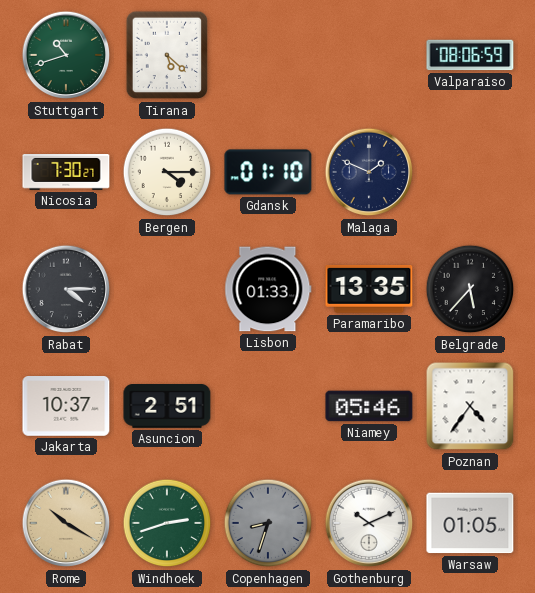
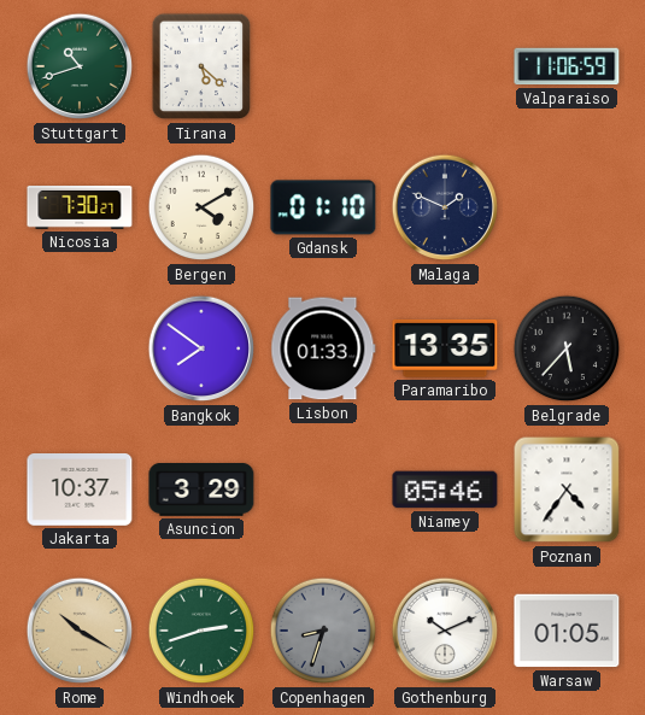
Valparaiso: 08:06 -> 11:06
Bergen: 4:15 -> 4:10
Rabat: 4:15 -> none
Bangkok: none -> 7:51
Asuncion: 2:51 -> 3:29
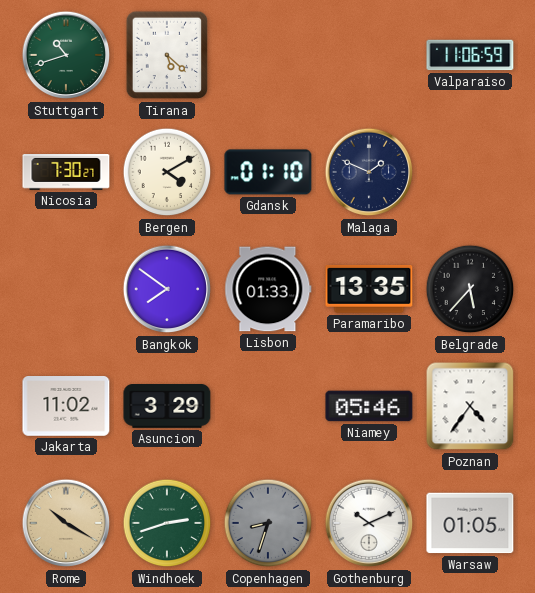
Jakarta: 10:37 -> 11:02
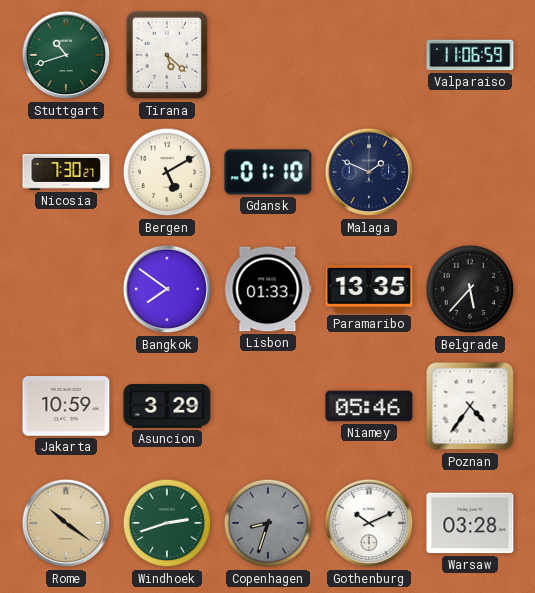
Bergen: 4:10 -> 5:10
Jakarta: 11:02 -> 10:59
Rome: 10:20 -> 10:21
Warsaw: 01:05 -> 03:28
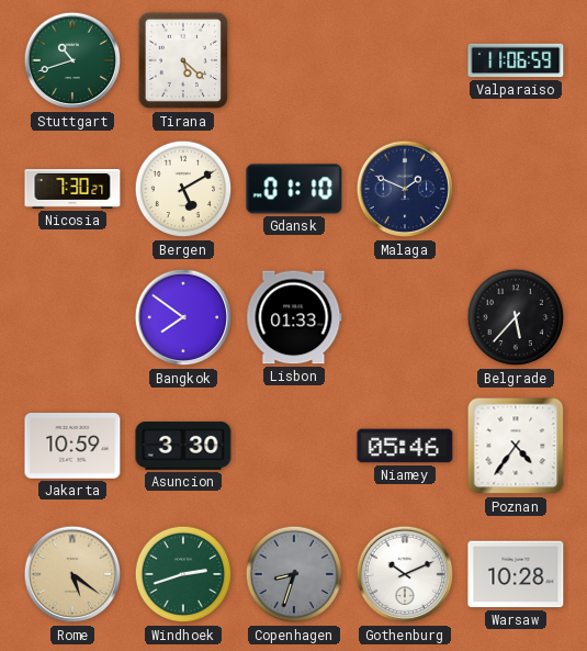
Paramaribo: 13:35 -> none
Asuncion: 3:29 -> 3:30
Rome: 10:21 -> 5:21
Warsaw: 03:28 -> 10:28
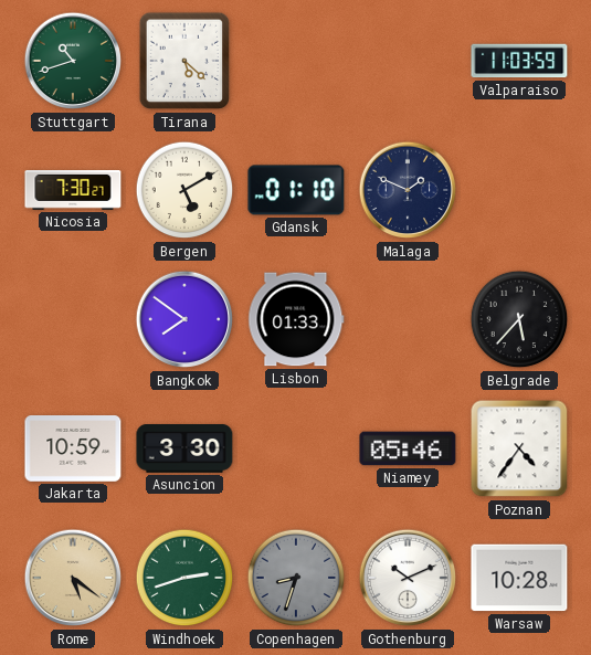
Valparaiso: 11:06 -> 11:03
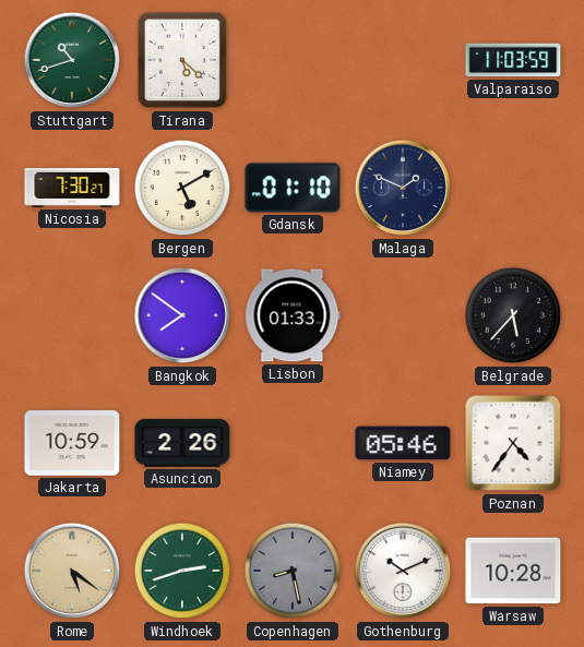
Asuncion: 3:30 -> 2:26
Copenhagen: 8:33 -> 8:28
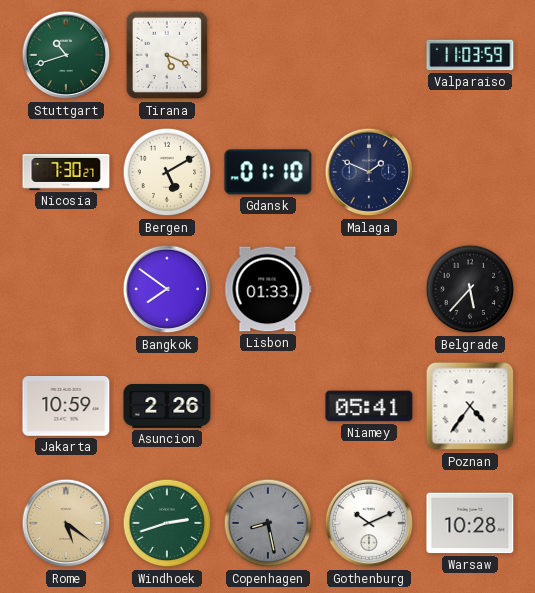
Tirana: 5:22 -> 5:19
Niamey: 05:46 -> 05:41
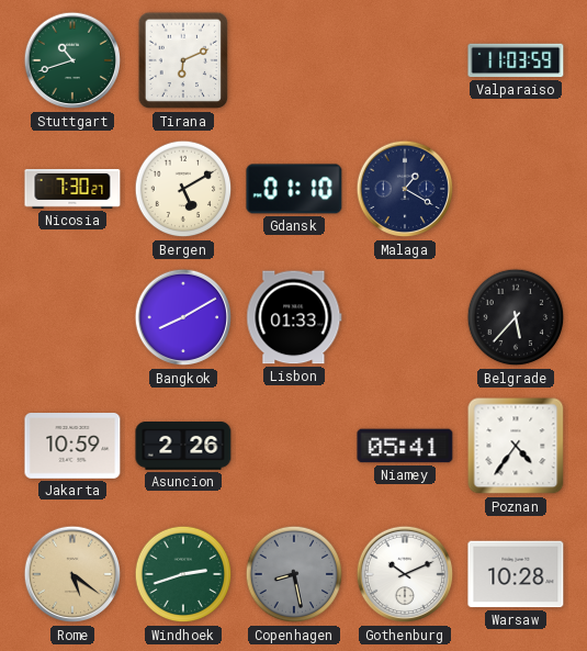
Tirana: 5:19 -> 6:11
Malaga: 1:49 -> 1:20
Bangkok: 7:51 -> 8:10
